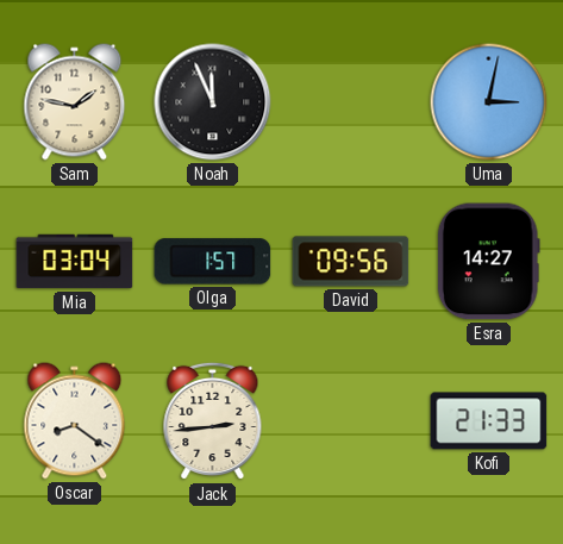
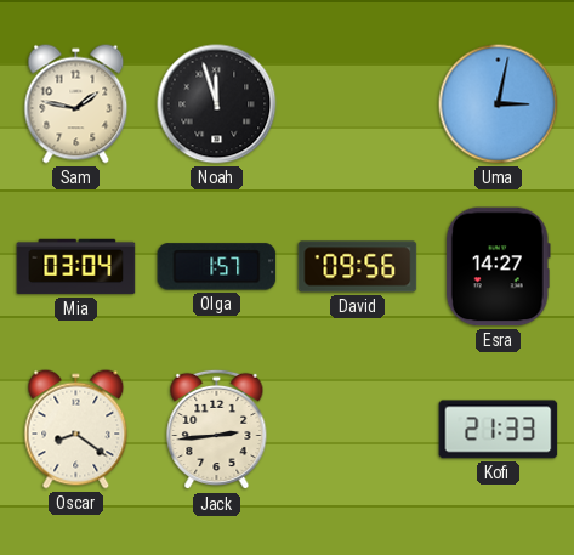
Noah: 11:56 -> 11:57
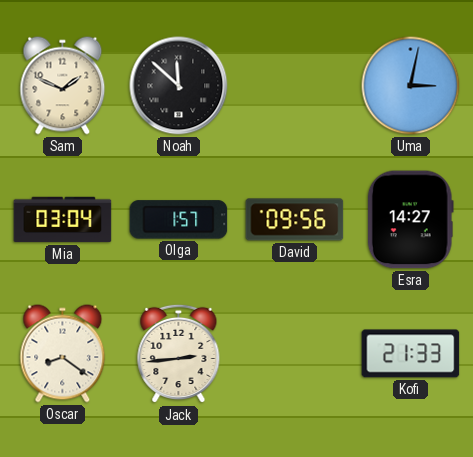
Sam: 1:47 -> 1:49
Noah: 11:57 -> 11:52
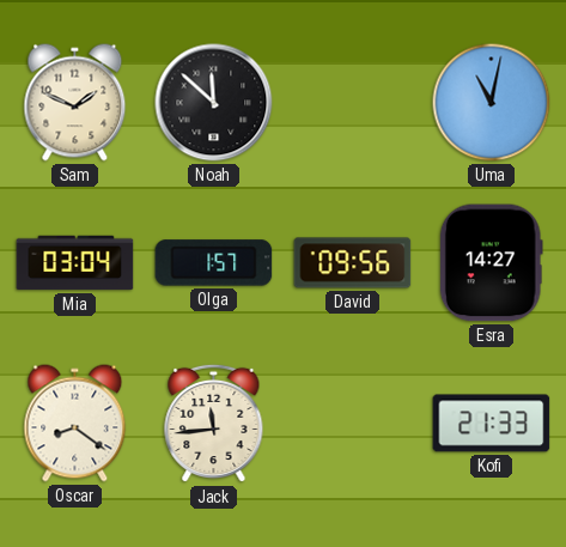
Uma: 3:02 -> 11:02
Jack: 2:44 -> 11:44
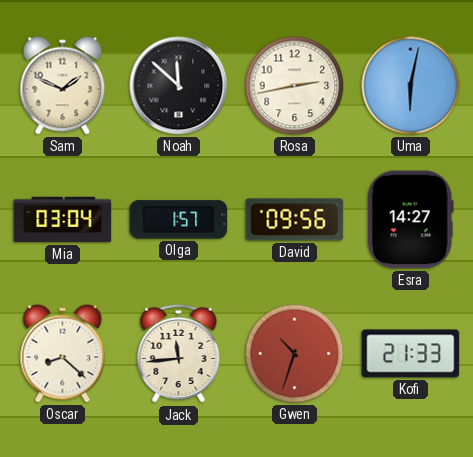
Rosa: none -> 2:43
Uma: 11:02 -> 6:02
Oscar: 8:21 -> 8:22
Gwen: none -> 10:33
